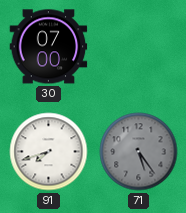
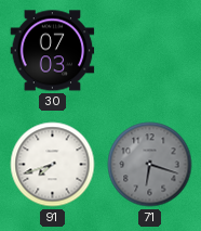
30: 07:00 -> 07:03
71: 5:24 -> 6:18
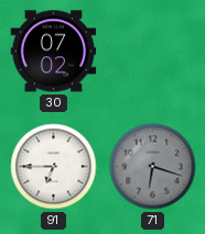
30: 07:03 -> 07:02
91: 7:42 -> 6:45
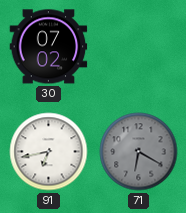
91: 6:45 -> 6:43
71: 6:18 -> 6:20
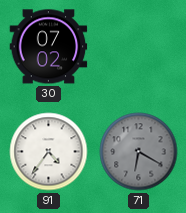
91: 6:43 -> 4:36
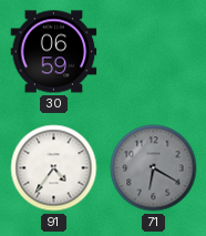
30: 07:02 -> 06:59
